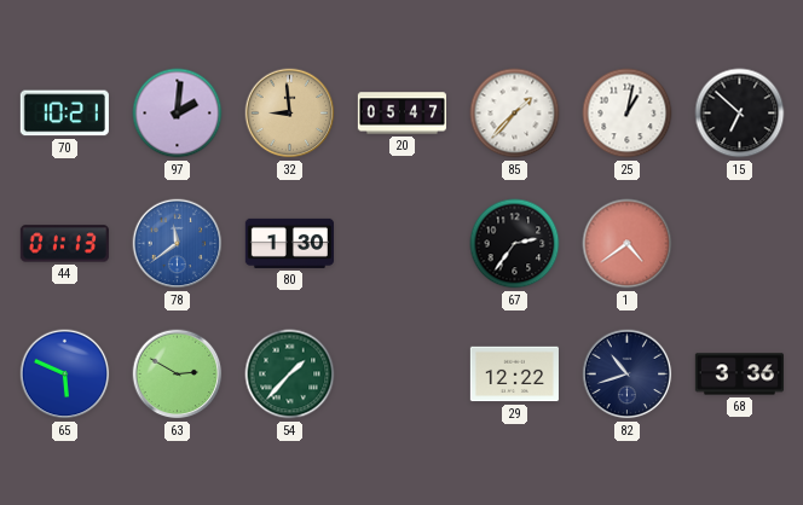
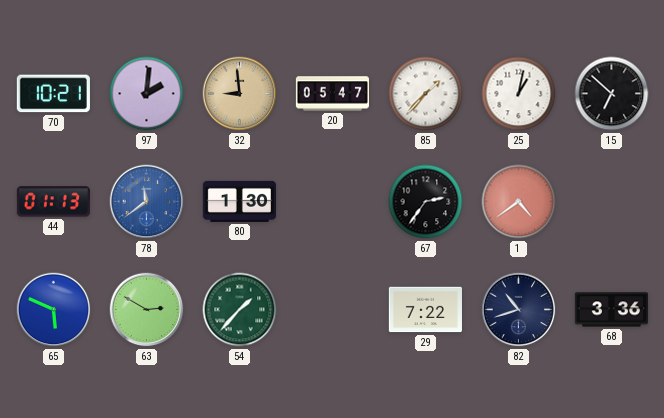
29: 12:22 -> 7:22
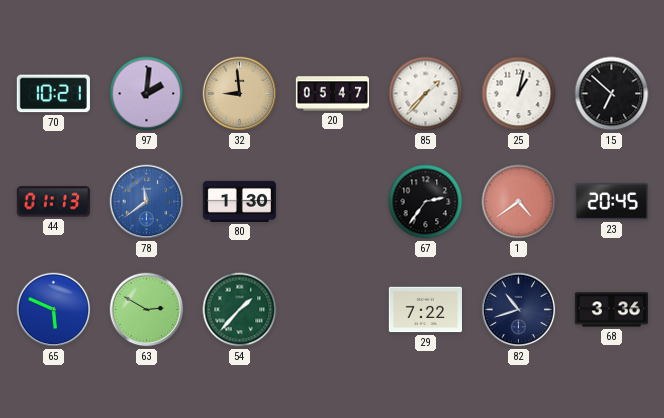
23: none -> 20:45
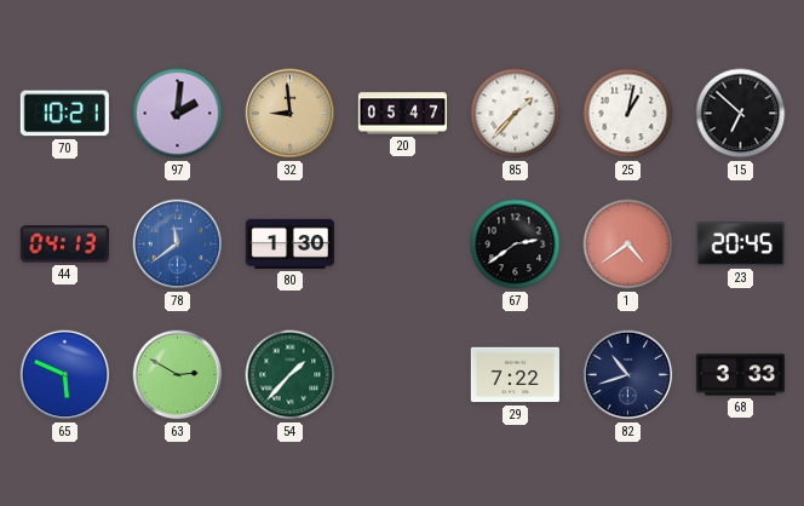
44: 01:13 -> 04:13
67: 2:36 -> 2:39
68: 3:36 -> 3:33
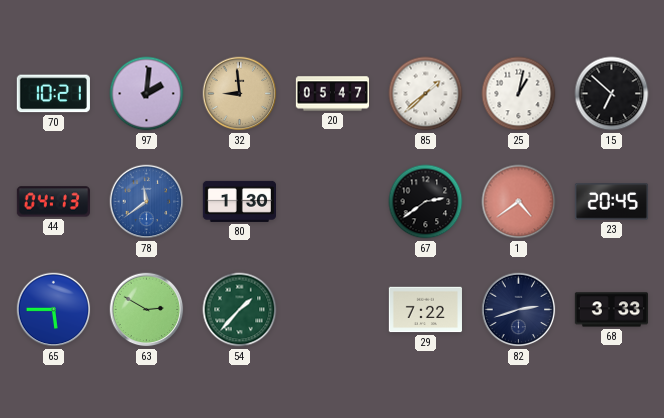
85: 1:37 -> 1:38
65: 5:49 -> 5:45
82: 10:42 -> 2:42
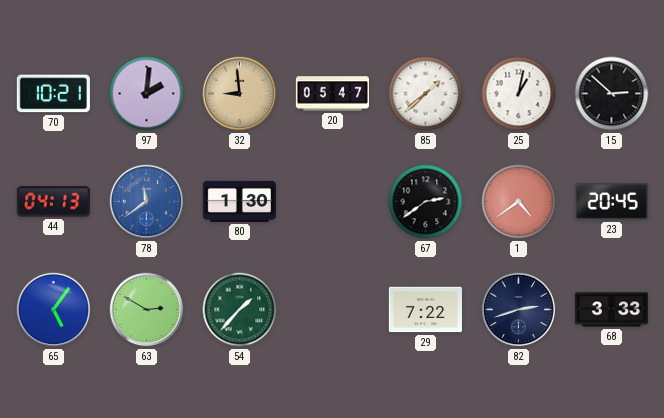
15: 6:52 -> 2:52
65: 5:45 -> 5:06
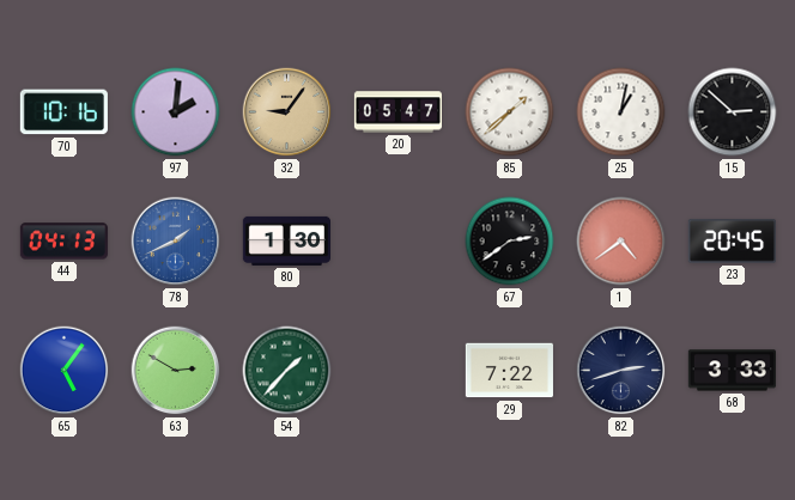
70: 10:21 -> 10:16
32: 8:59 -> 9:06
78: 11:39 -> 1:41
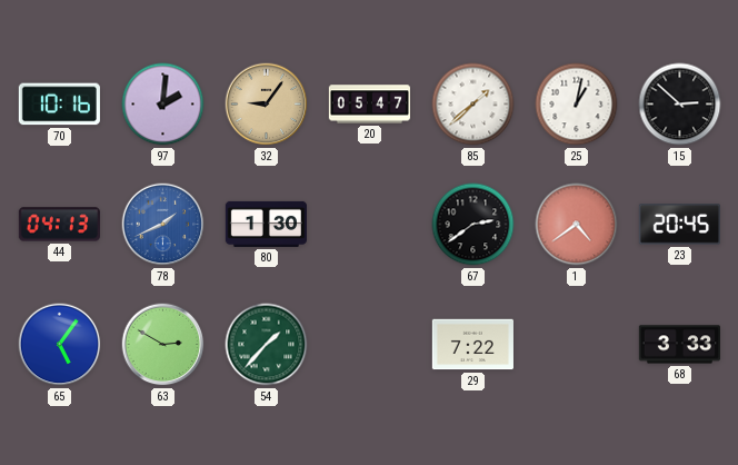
82: 2:42 -> none
